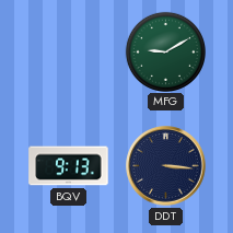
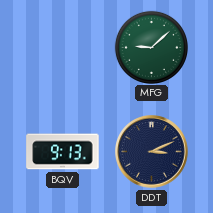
MFG: 9:10 -> 9:08
DDT: 3:16 -> 3:11
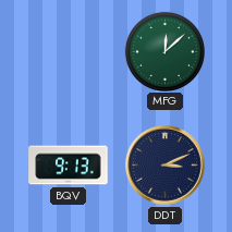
MFG: 9:08 -> 12:08
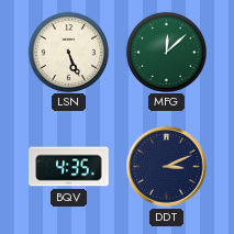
LSN: none -> 5:26
BQV: 9:13 -> 4:35
